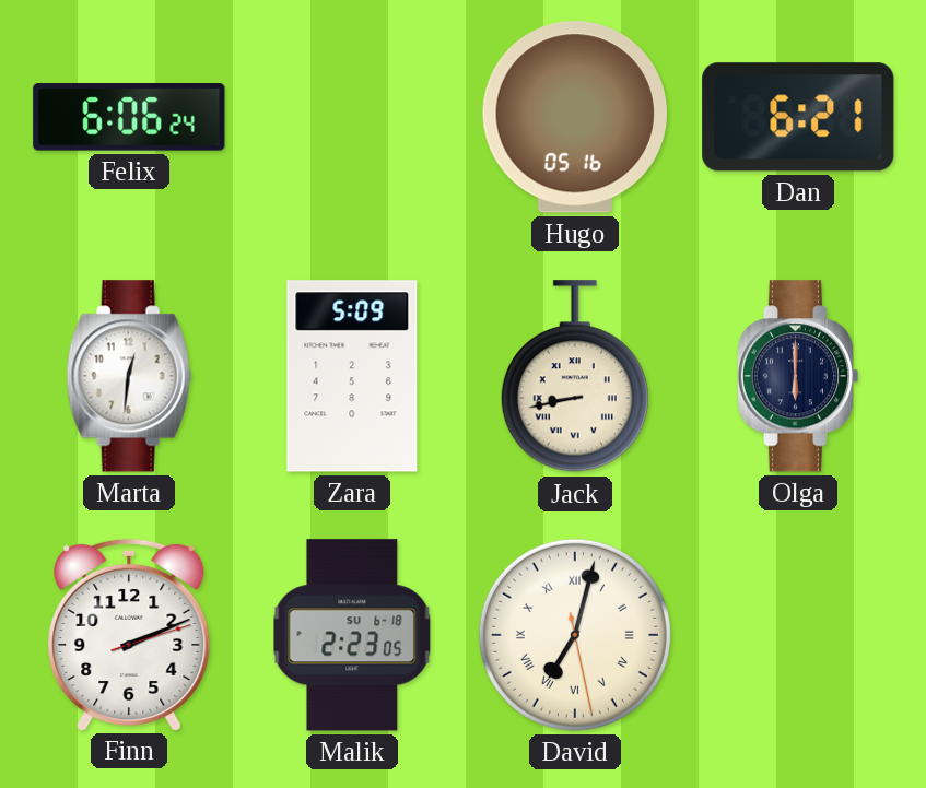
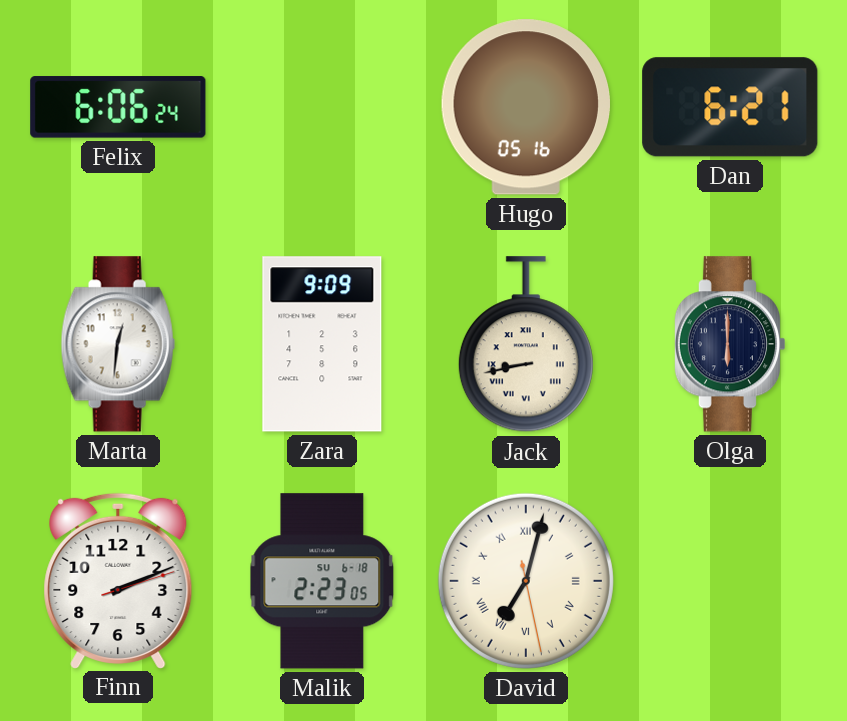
Zara: 5:09 -> 9:09
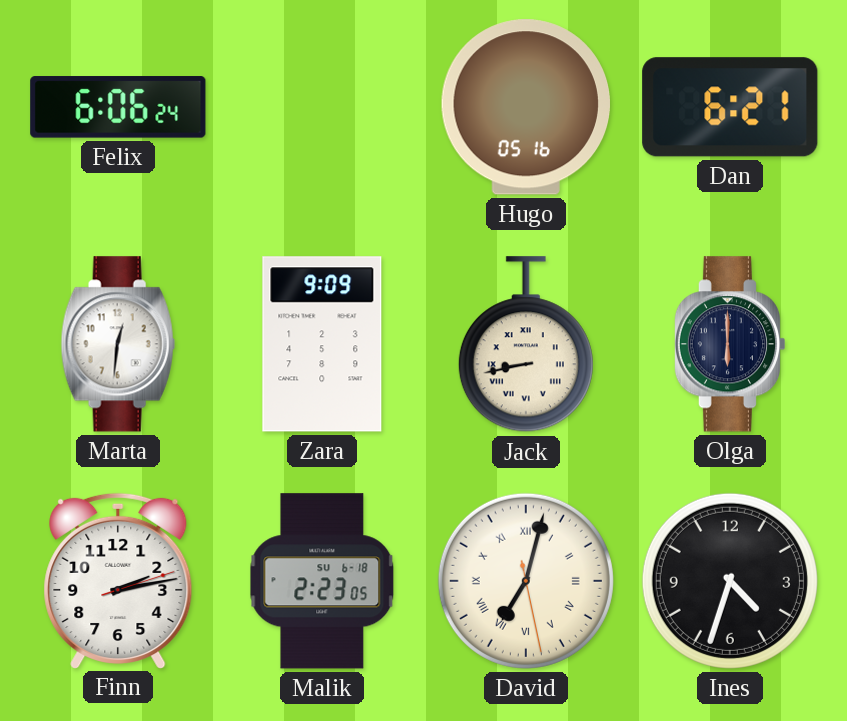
Finn: 2:11 -> 2:13
Ines: none -> 4:33
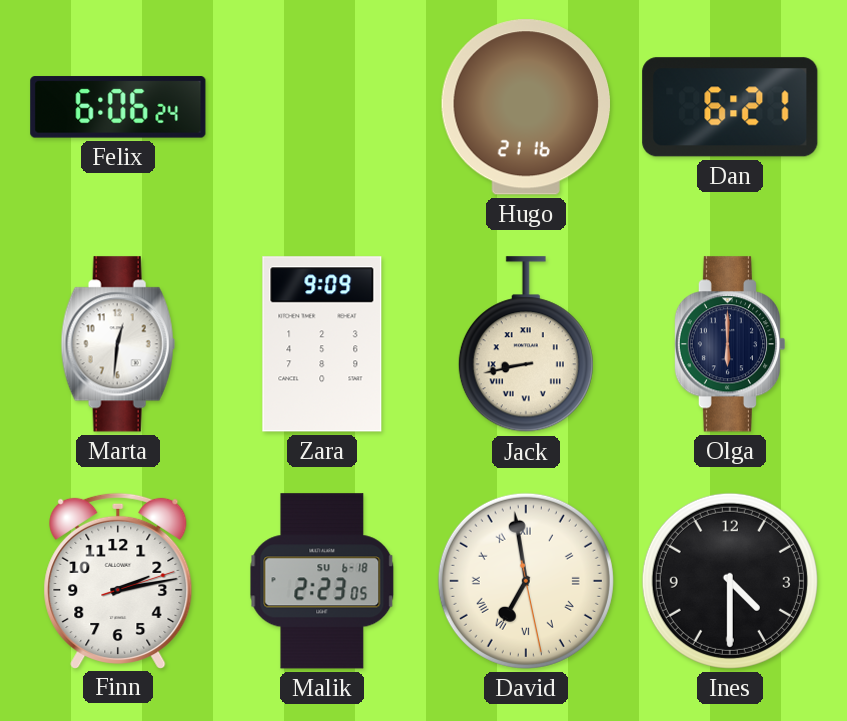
Hugo: 05:16 -> 21:16
David: 7:02 -> 6:58
Ines: 4:33 -> 4:30
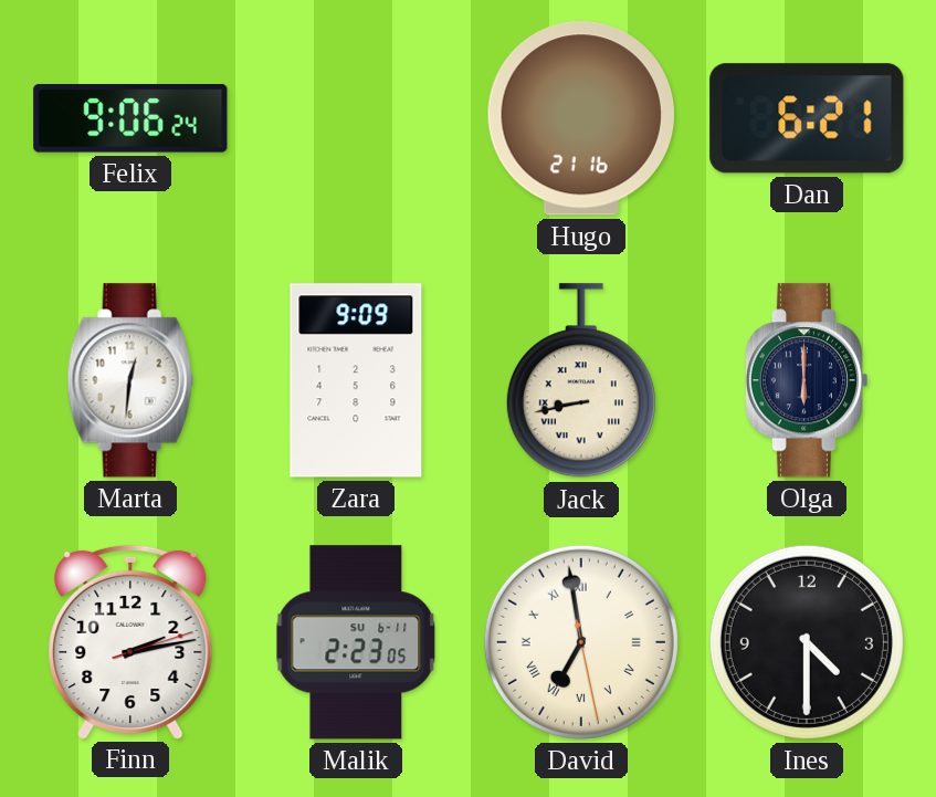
Felix: 6:06 -> 9:06
Malik date: SU 6-18 -> SU 6-11
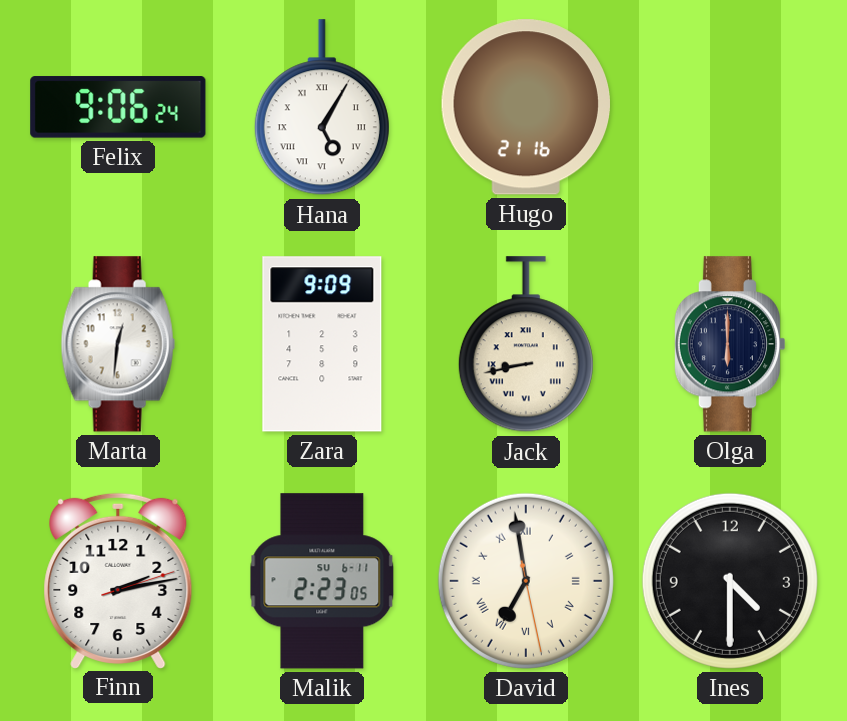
Hana: none -> 5:05
Dan: 6:21 -> none
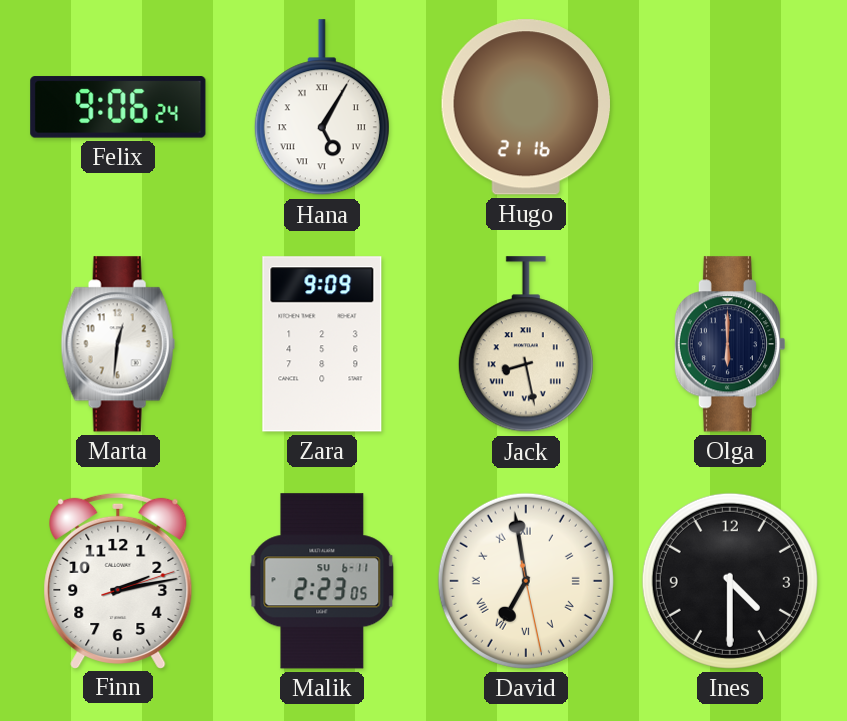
Jack: 8:43 -> 8:28
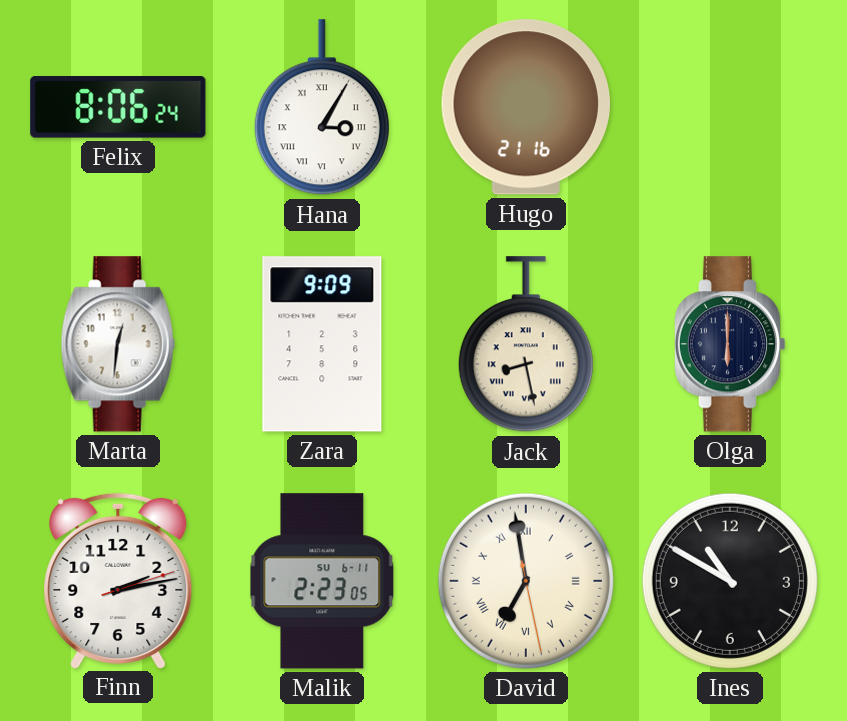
Felix: 9:06 -> 8:06
Hana: 5:05 -> 3:05
Ines: 4:30 -> 10:50
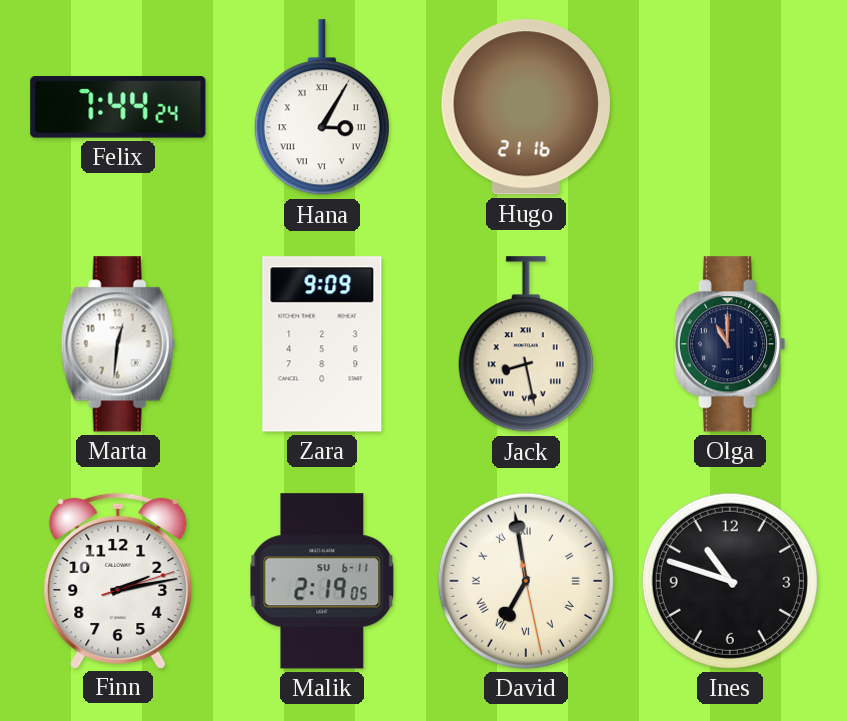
Felix: 8:06 -> 7:44
Olga: 6:00 -> 11:00
Malik: 2:23 -> 2:19
Ines: 10:50 -> 10:48
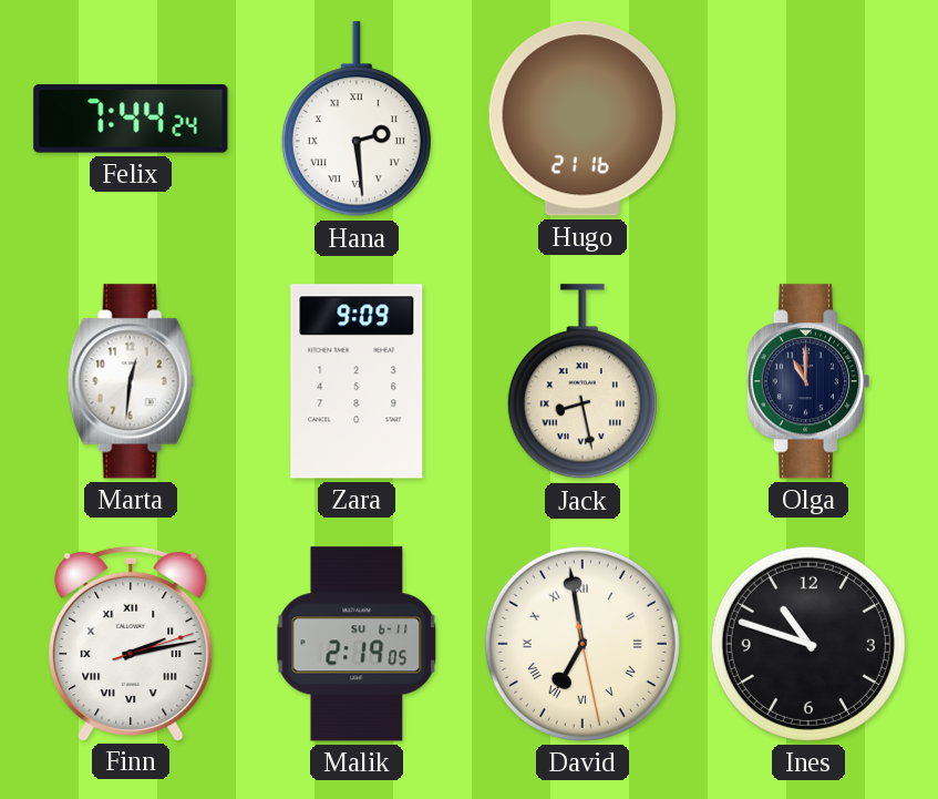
Hana: 3:05 -> 2:29
Finn numerals: Arabic -> Roman
